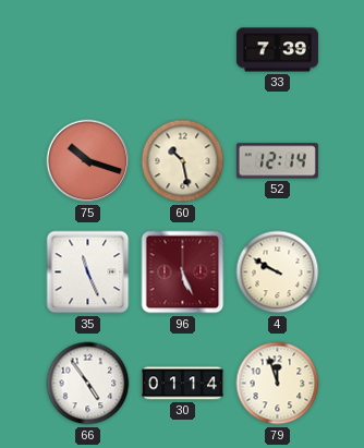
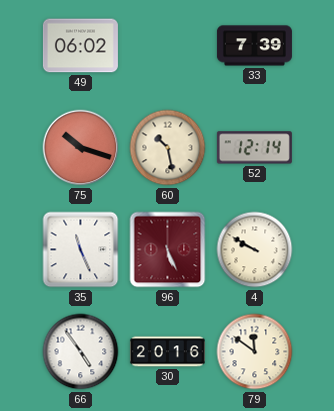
49: none -> 06:02
30: 01:14 -> 20:16
79: 11:57 -> 11:51
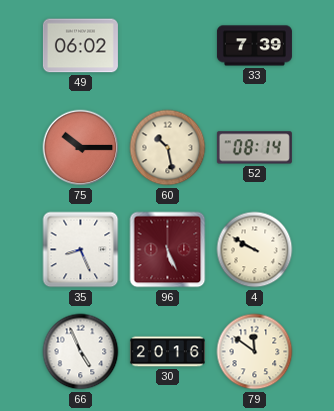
75: 10:18 -> 10:15
52: 12:14 -> 08:14
35: 11:26 -> 8:26
66: 4:54 -> 4:56
